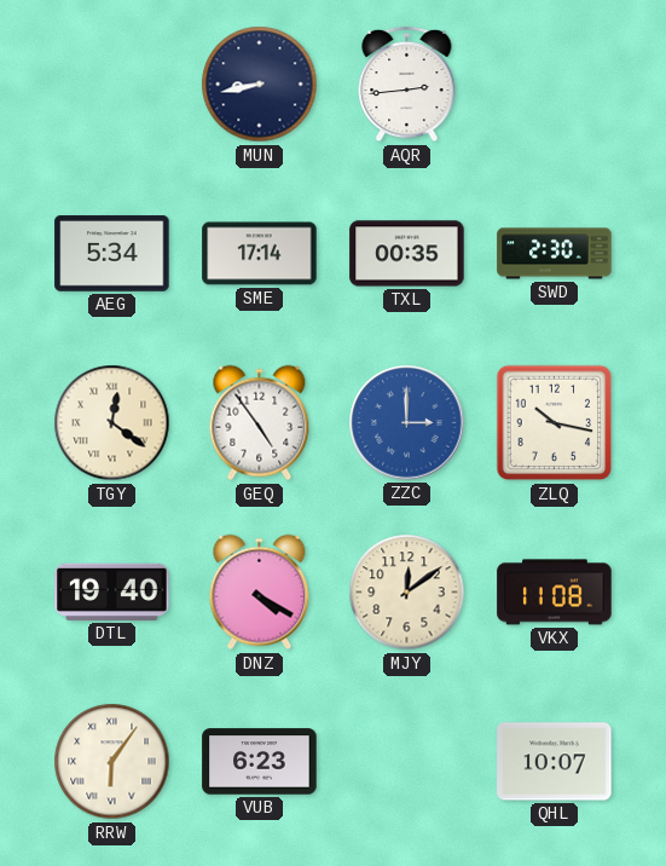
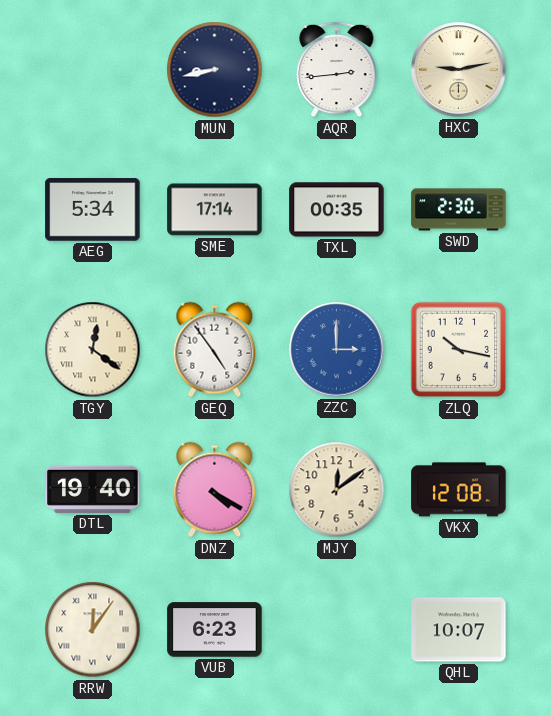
HXC: none -> 9:13
VKX: 11:08 -> 12:08
RRW: 6:06 -> 12:06
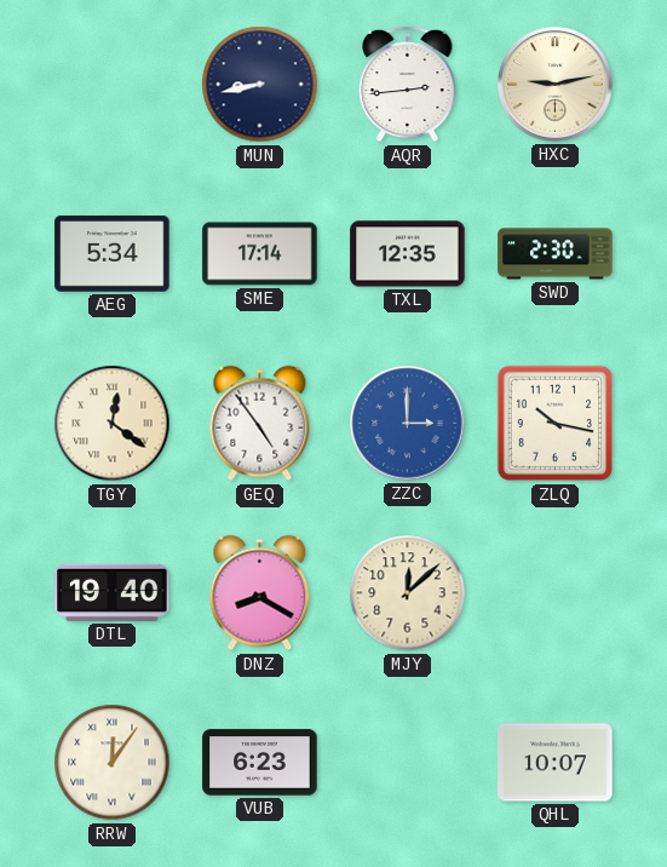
TXL: 00:35 -> 12:35
DNZ: 4:20 -> 8:20
MJY: 12:09 -> 12:08
VKX: 12:08 -> none
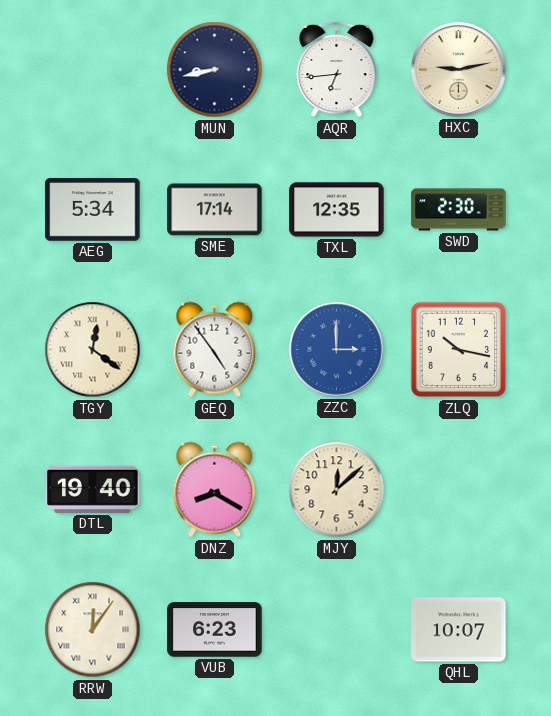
AQR: 2:44 -> 6:44
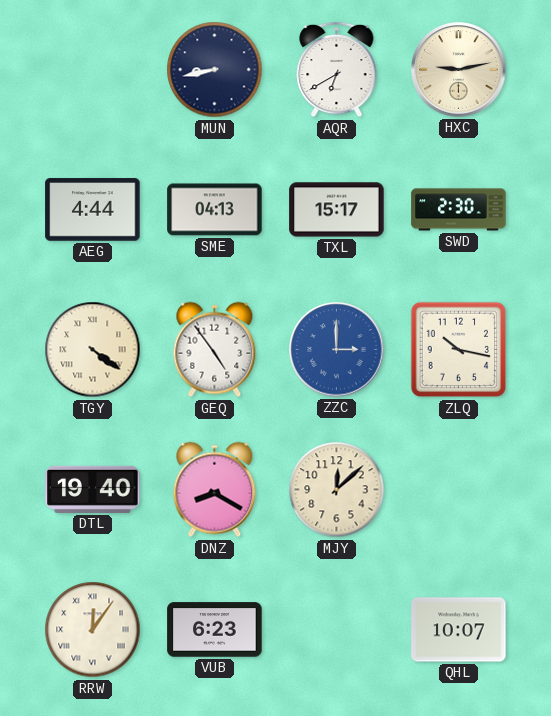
AQR: 6:44 -> 6:40
AEG: 5:34 -> 4:44
SME: 17:14 -> 04:13
TXL: 12:35 -> 15:17
TGY: 12:21 -> 4:21
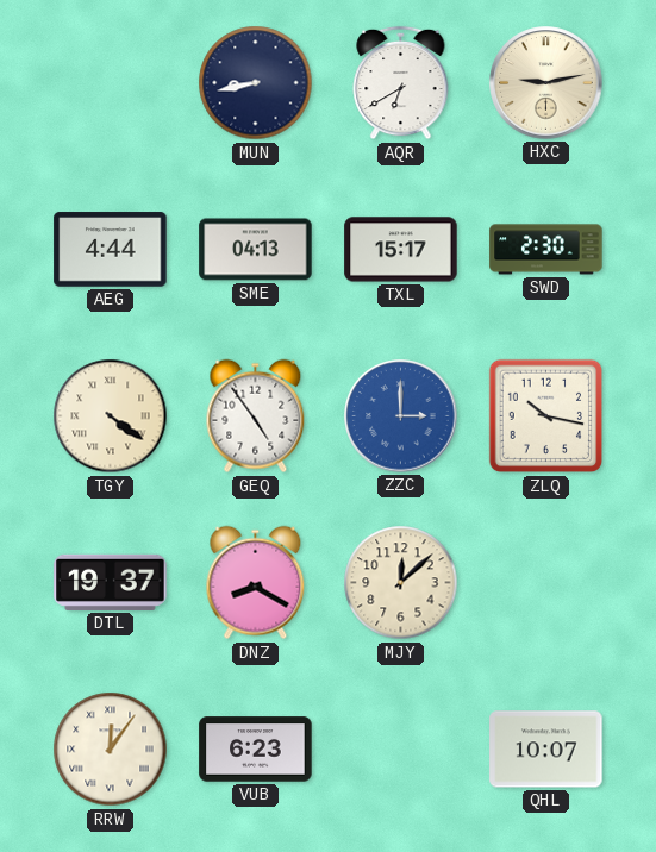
DTL: 19:40 -> 19:37
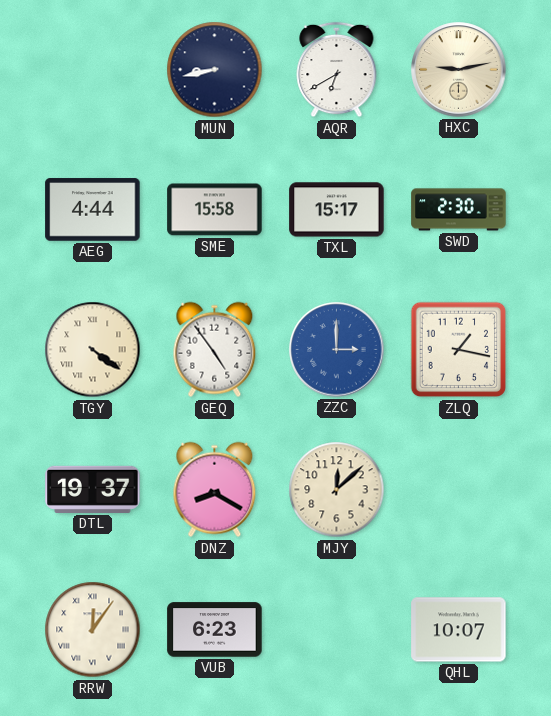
SME: 04:13 -> 15:58
ZLQ: 10:17 -> 1:17
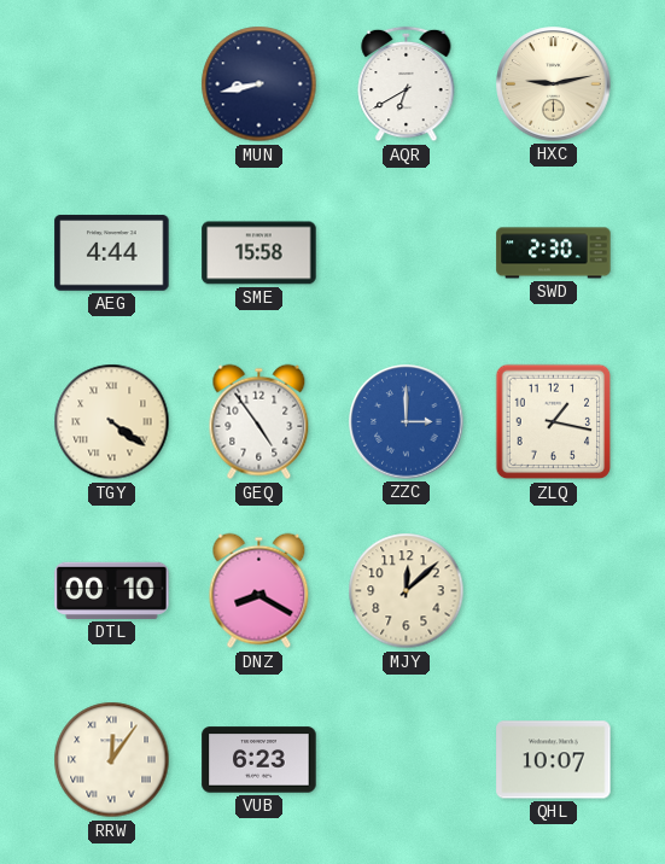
TXL: 15:17 -> none
DTL: 19:37 -> 00:10
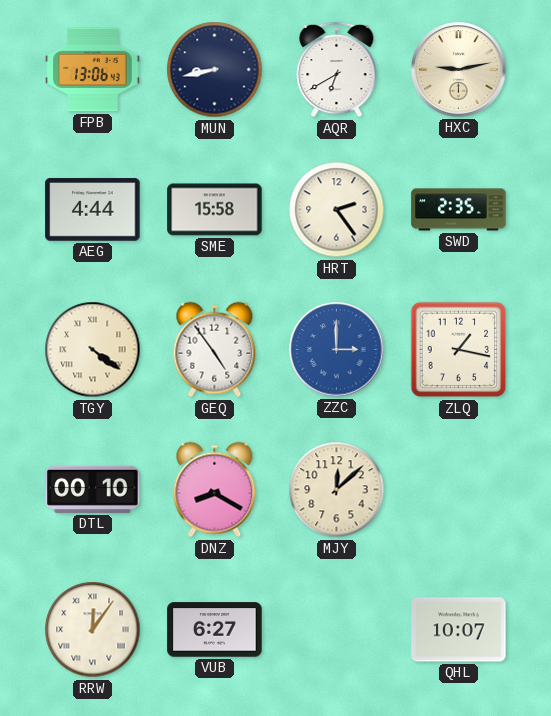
FPB: none -> 13:06
HRT: none -> 2:24
SWD: 2:30 -> 2:35
VUB: 6:23 -> 6:27
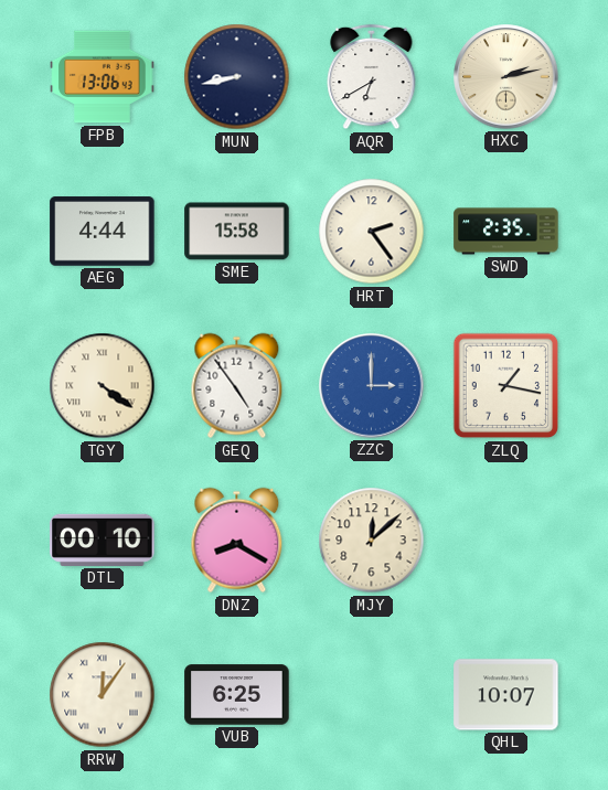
HXC: 9:13 -> 2:13
VUB: 6:27 -> 6:25
